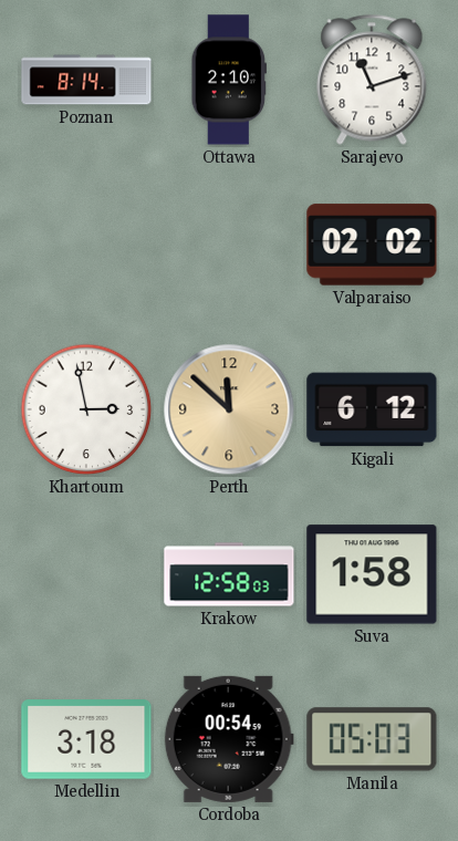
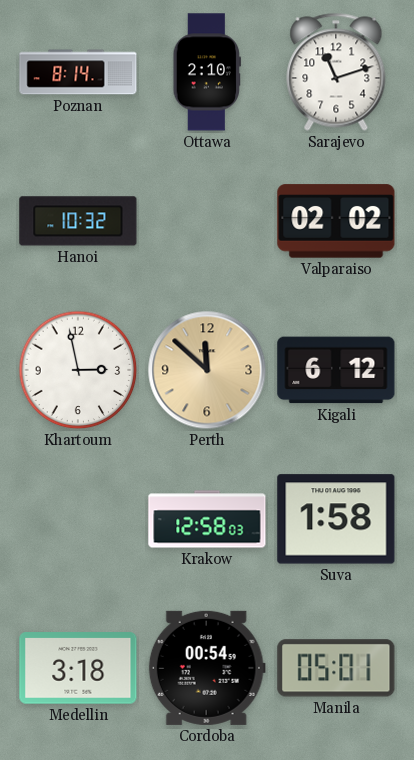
Hanoi: none -> 10:32
Manila: 05:03 -> 05:01
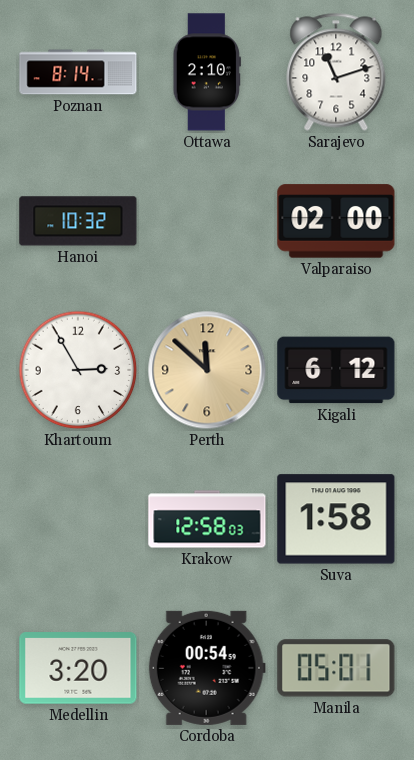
Valparaiso: 02:02 -> 02:00
Khartoum: 2:58 -> 2:55
Medellin: 3:18 -> 3:20
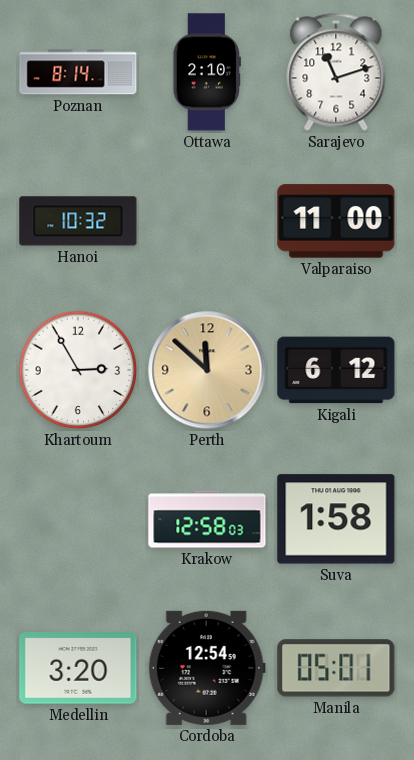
Valparaiso: 02:00 -> 11:00
Cordoba: 00:54 -> 12:54
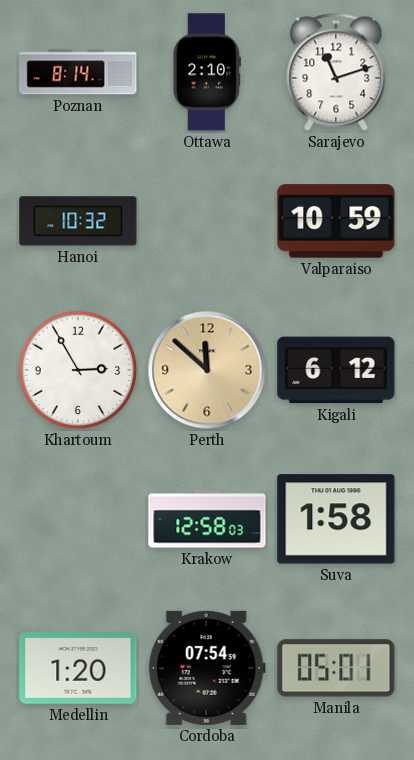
Valparaiso: 11:00 -> 10:59
Medellin: 3:20 -> 1:20
Cordoba: 12:54 -> 07:54
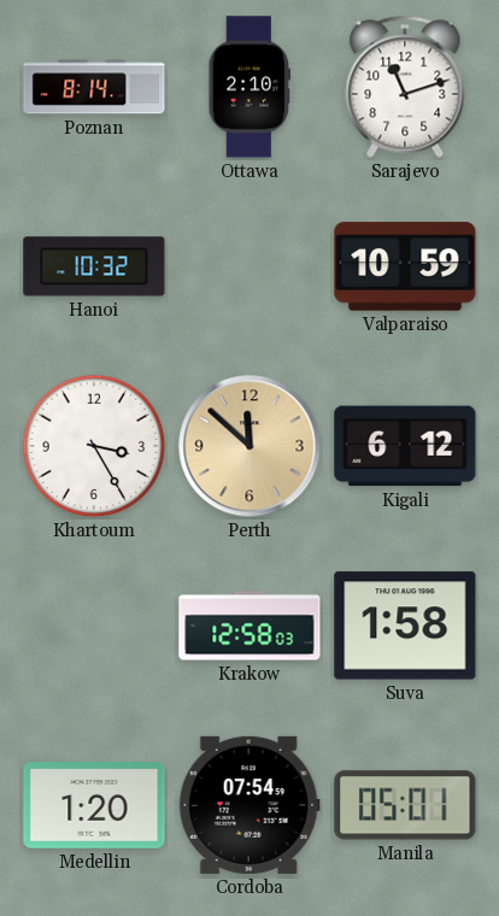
Khartoum: 2:55 -> 3:25
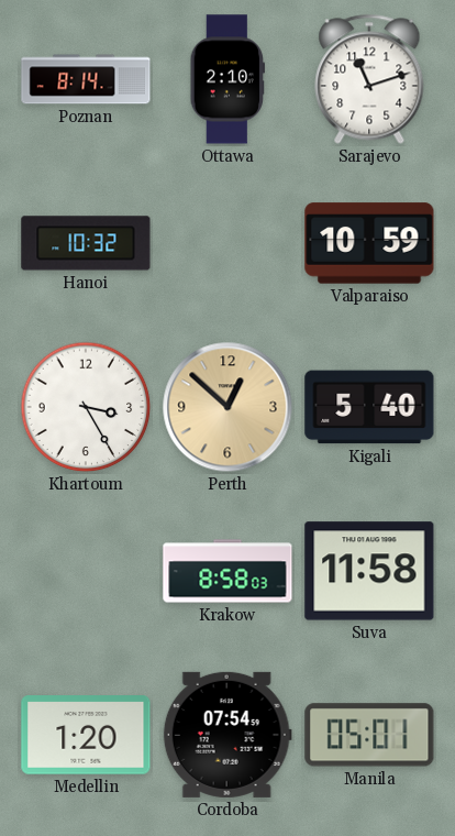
Perth: 11:52 -> 12:52
Kigali: 6:12 -> 5:40
Krakow: 12:58 -> 8:58
Suva: 1:58 -> 11:58
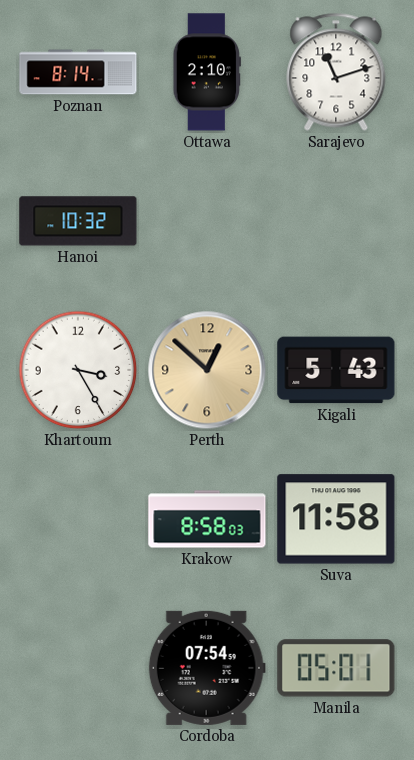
Valparaiso: 10:59 -> none
Kigali: 5:40 -> 5:43
Medellin: 1:20 -> none
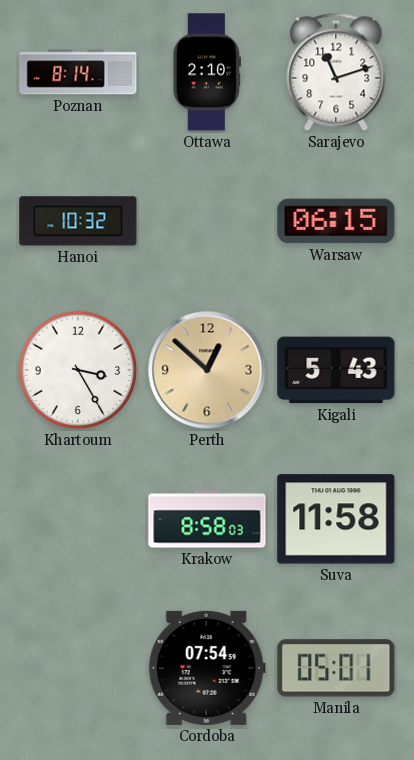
Warsaw: none -> 06:15
